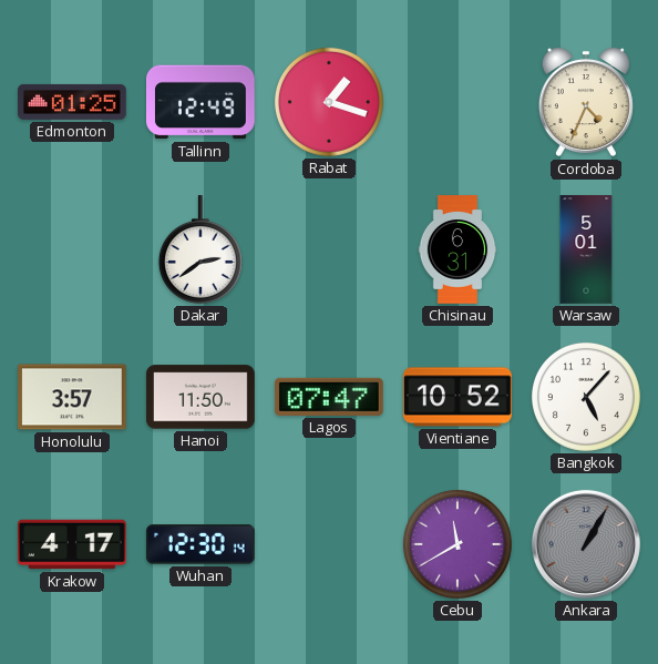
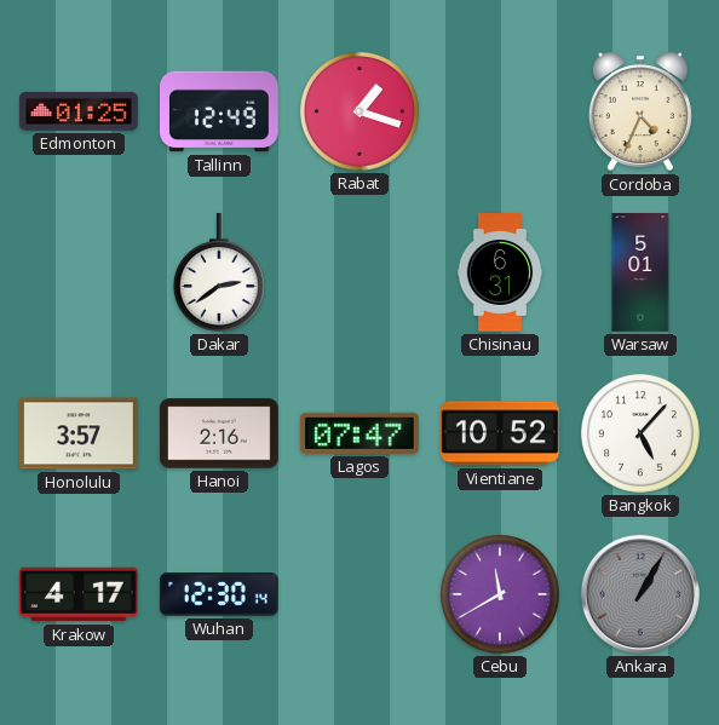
Hanoi: 11:50 -> 2:16
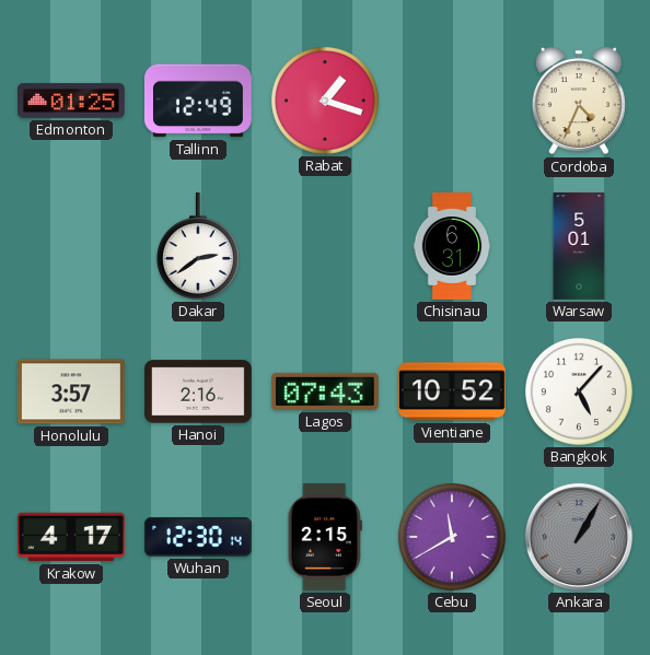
Lagos: 07:47 -> 07:43
Seoul: none -> 2:15
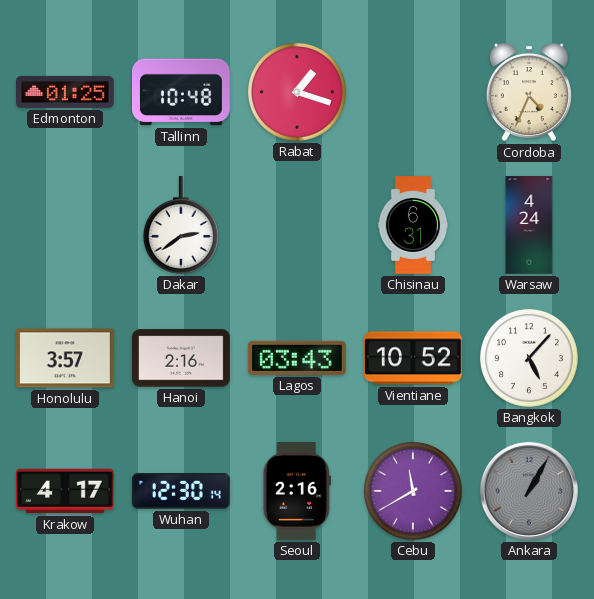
Tallinn: 12:49 -> 10:48
Warsaw: 5:01 -> 4:24
Lagos: 07:43 -> 03:43
Seoul: 2:15 -> 2:16
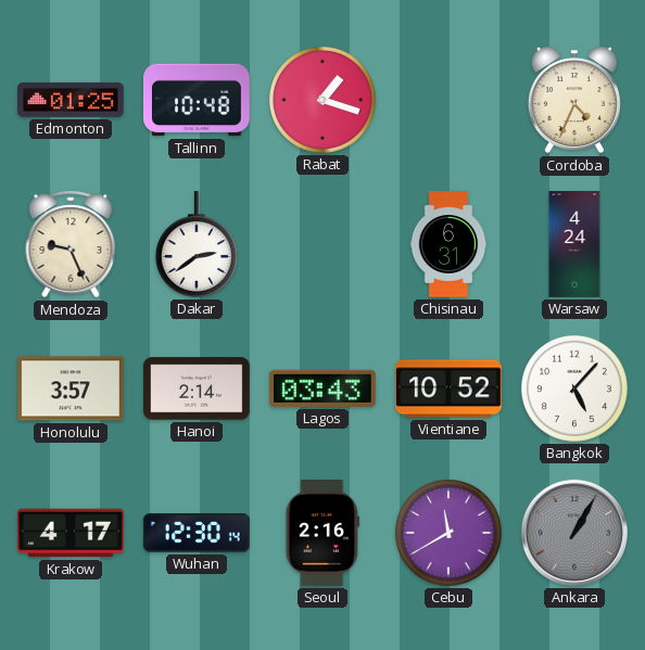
Mendoza: none -> 9:26
Hanoi: 2:16 -> 2:14
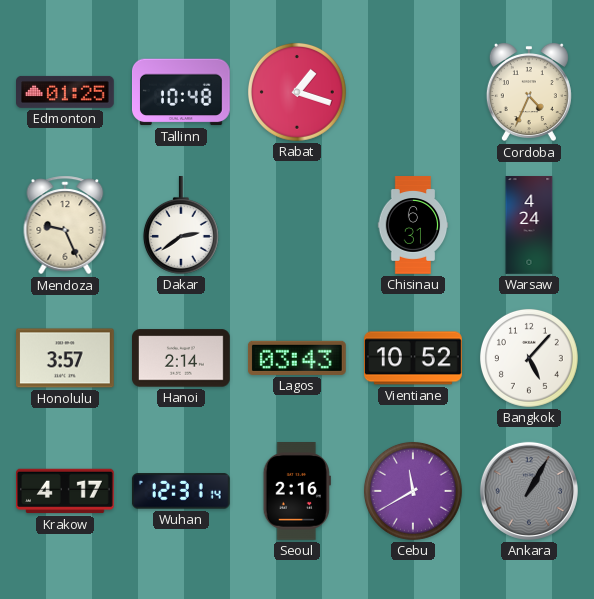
Wuhan: 12:30 -> 12:31
